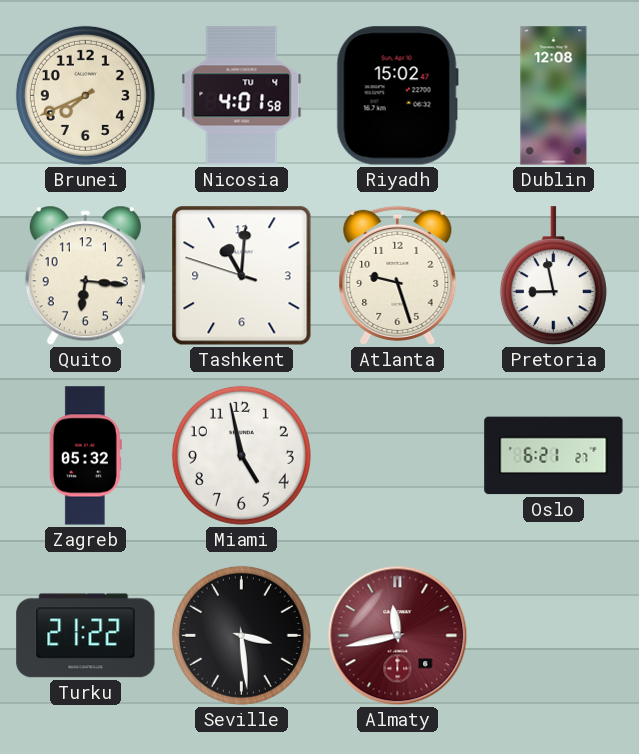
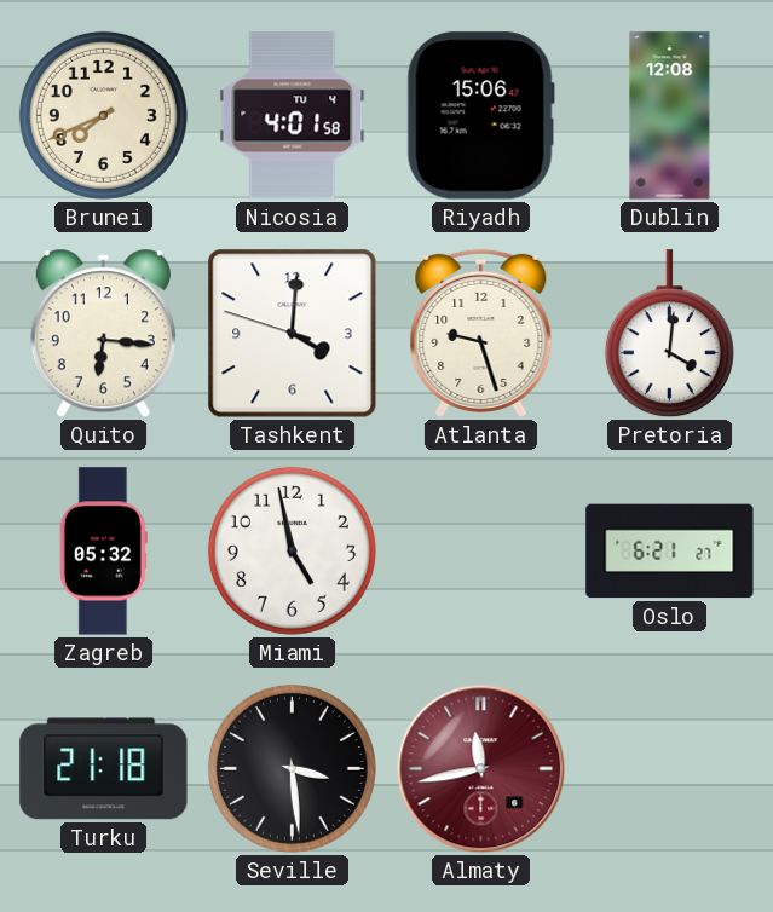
Riyadh: 15:02 -> 15:06
Tashkent: 11:00 -> 4:00
Pretoria: 8:58 -> 4:01
Turku: 21:22 -> 21:18
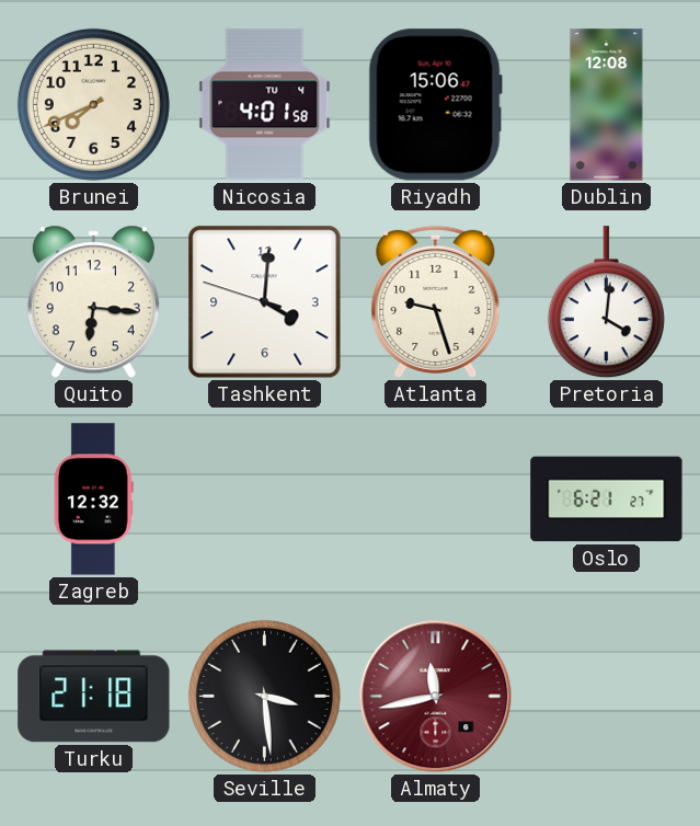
Zagreb: 05:32 -> 12:32
Miami: 4:58 -> none
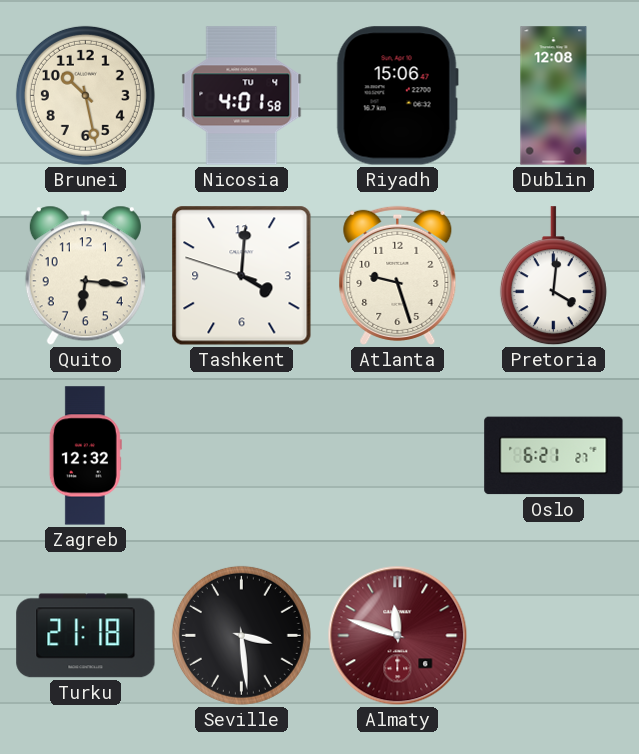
Brunei: 7:41 -> 10:28
Almaty: 11:43 -> 11:48
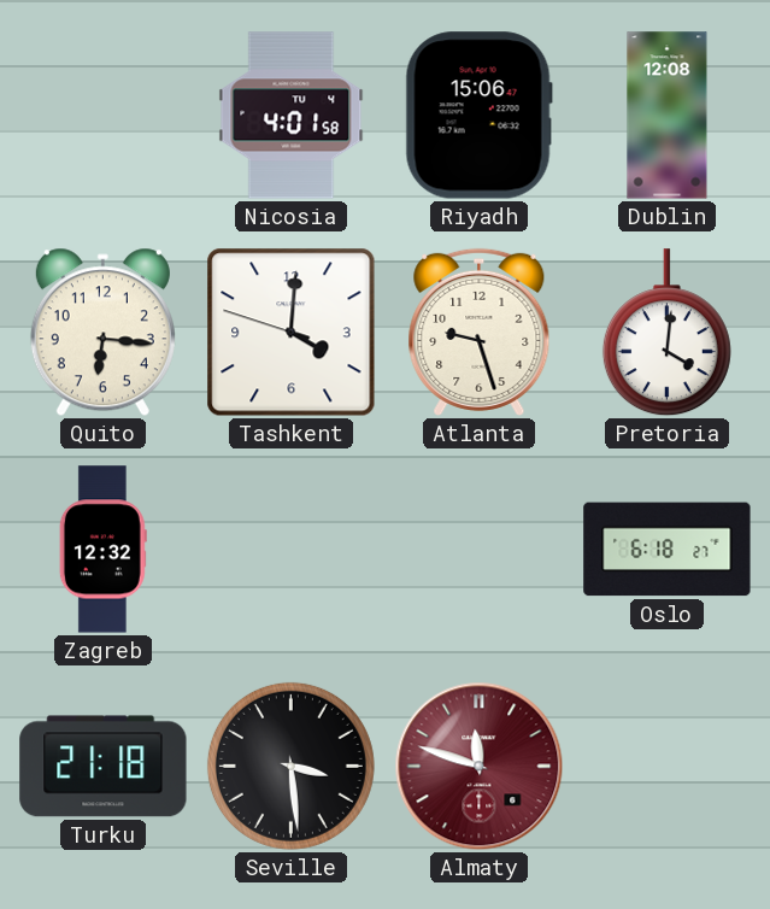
Brunei: 10:28 -> none
Oslo: 6:21 -> 6:18
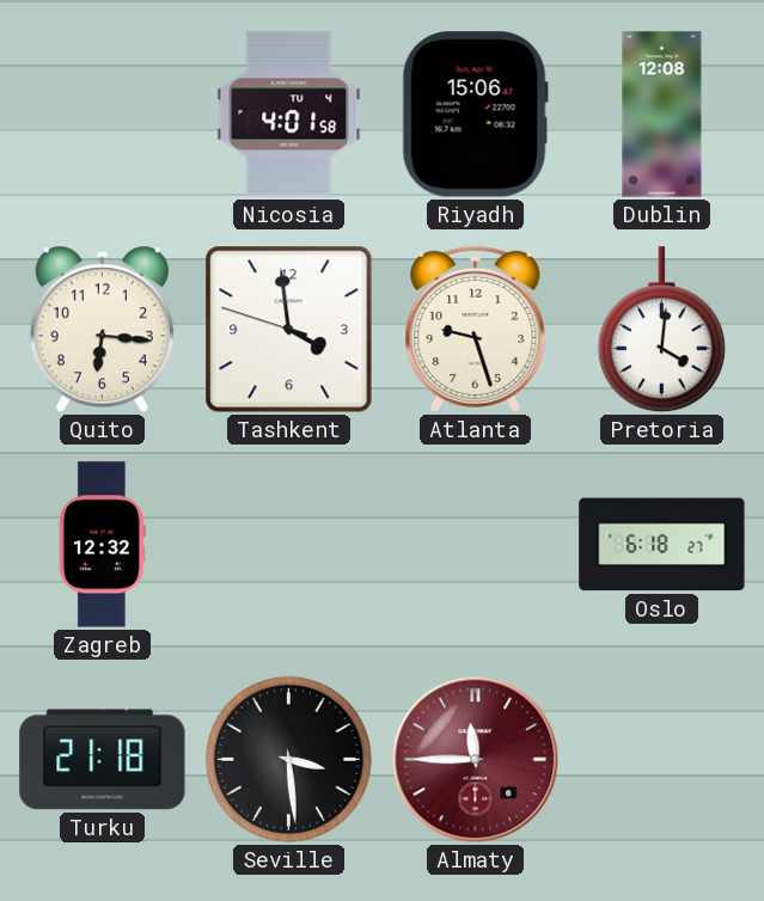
Tashkent: 4:00 -> 3:58
Almaty: 11:48 -> 11:45
